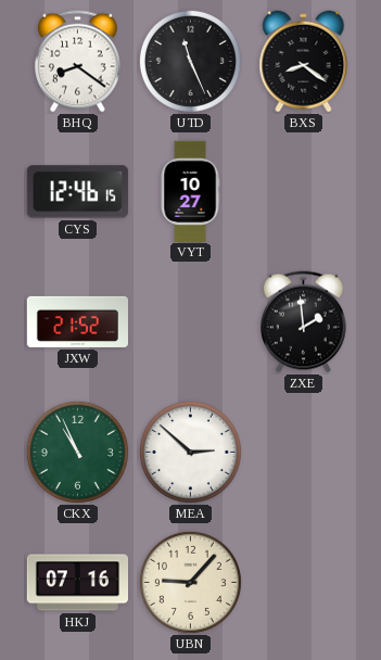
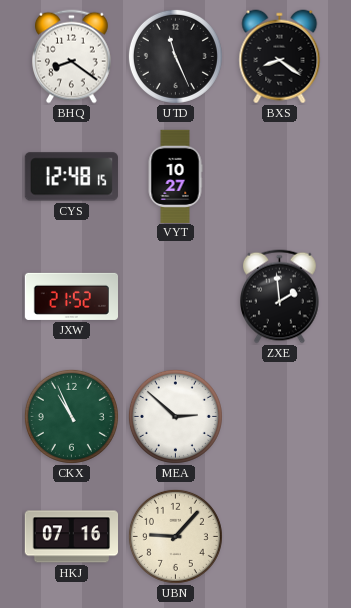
CYS: 12:46 -> 12:48
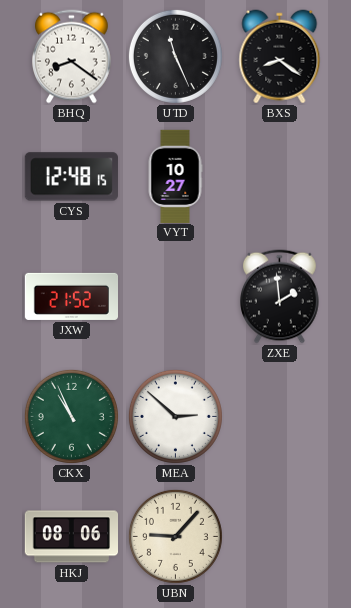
HKJ: 07:16 -> 08:06
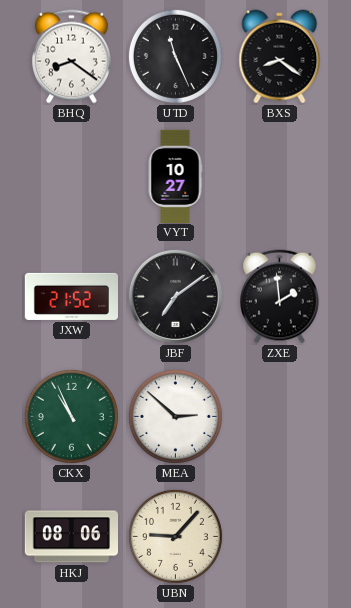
CYS: 12:48 -> none
JBF: none -> 7:09
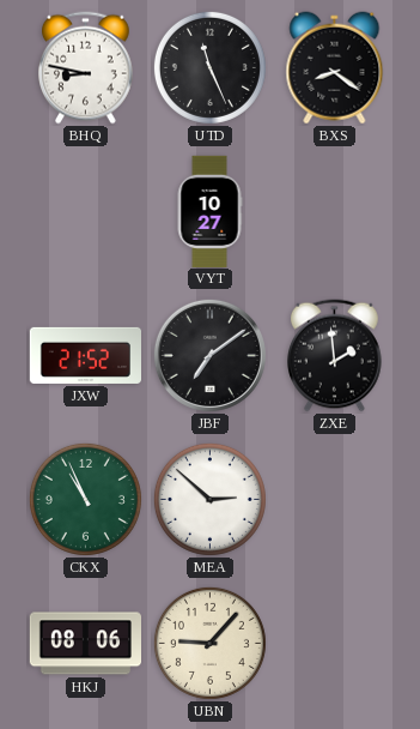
BHQ: 8:21 -> 8:47
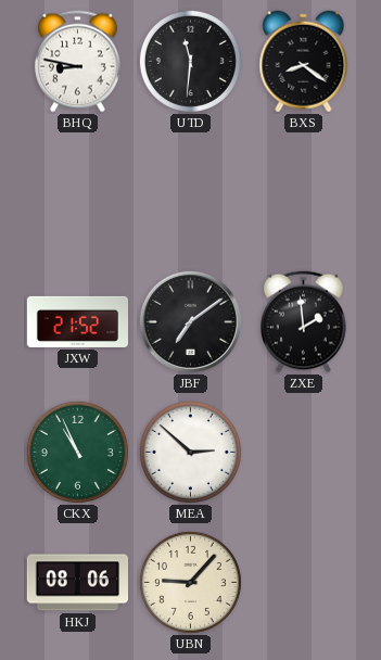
UTD: 11:26 -> 11:31
VYT: 10:27 -> none
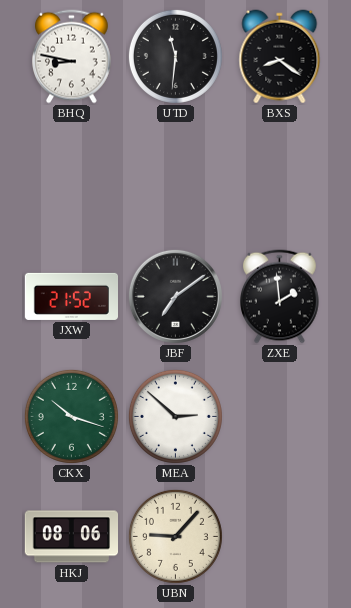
CKX: 10:56 -> 10:18
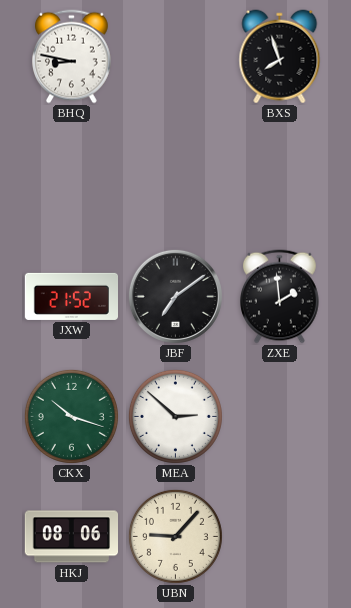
UTD: 11:31 -> none
BXS: 8:21 -> 7:57
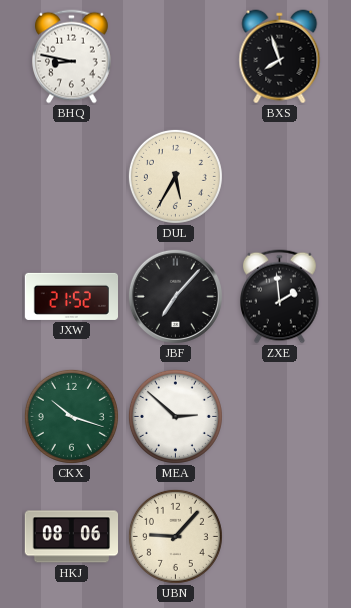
DUL: none -> 5:35
JBF: 7:09 -> 7:07
